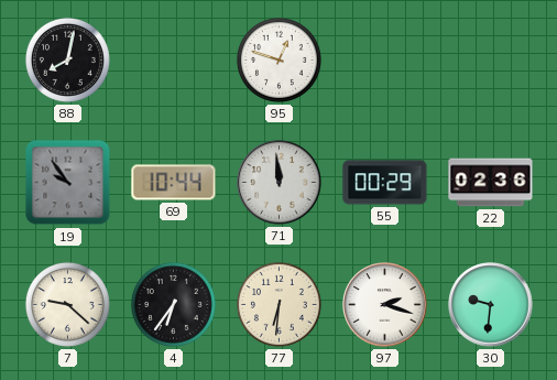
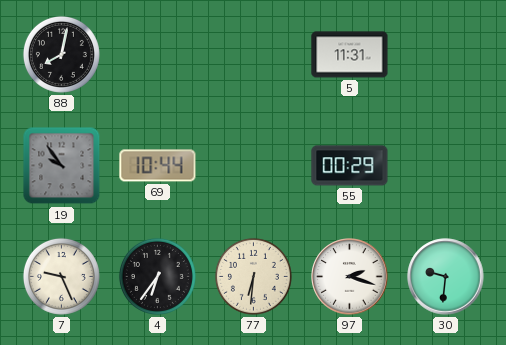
95: 12:48 -> none
5: none -> 11:31
71: 11:59 -> none
22: 02:36 -> none
7: 9:22 -> 9:26
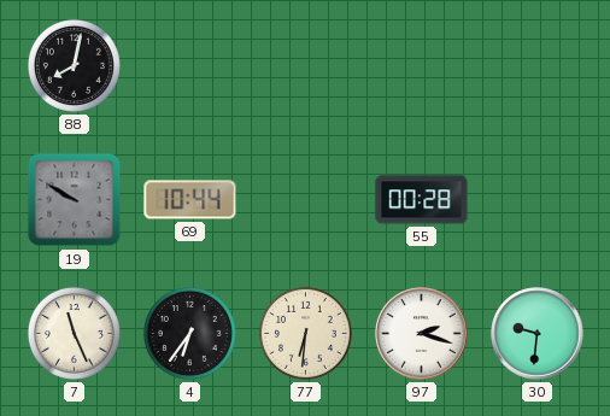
5: 11:31 -> none
19: 9:54 -> 9:50
55: 00:29 -> 00:28
7: 9:26 -> 11:26
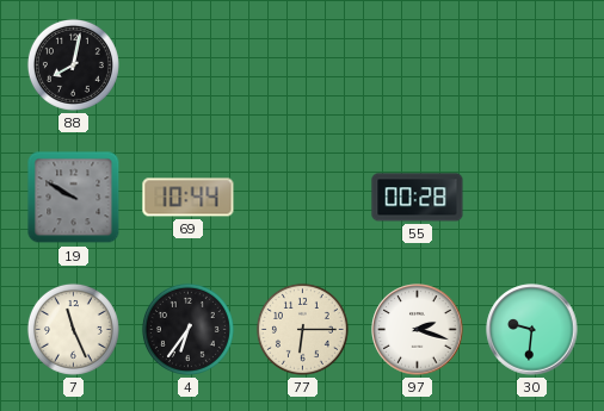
77: 6:31 -> 6:15
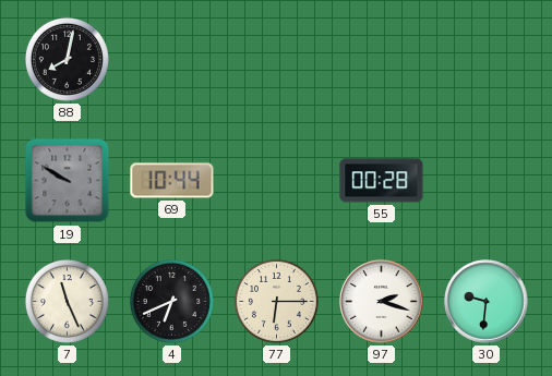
4: 6:36 -> 6:41
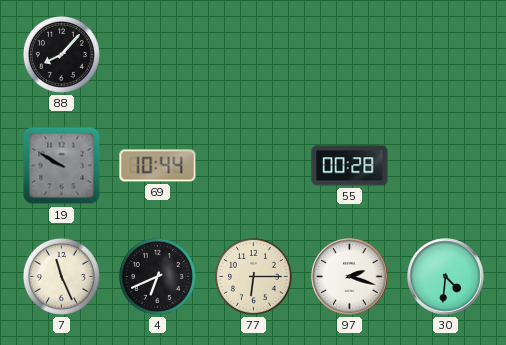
88: 8:02 -> 8:07
30: 9:31 -> 4:31
